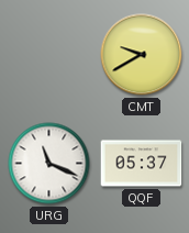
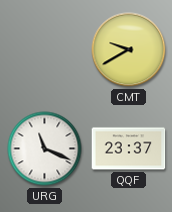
QQF: 05:37 -> 23:37
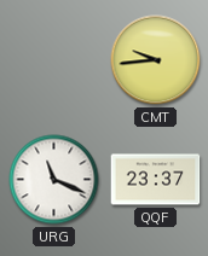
CMT: 9:40 -> 9:44
